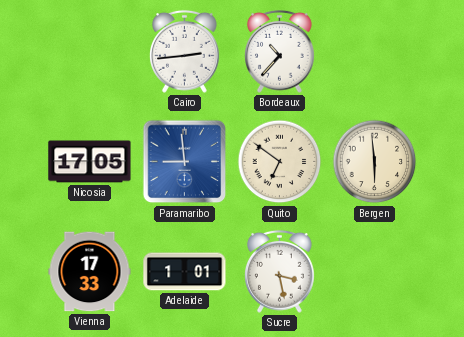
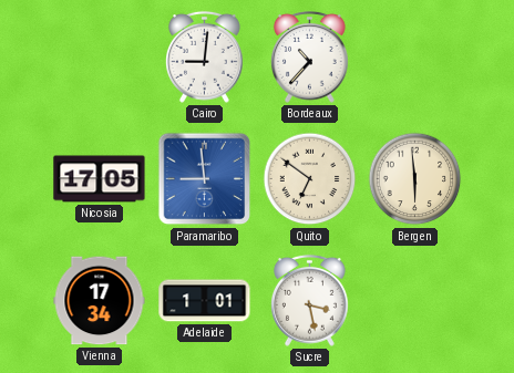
Cairo: 2:44 -> 9:01
Vienna: 17:33 -> 17:34
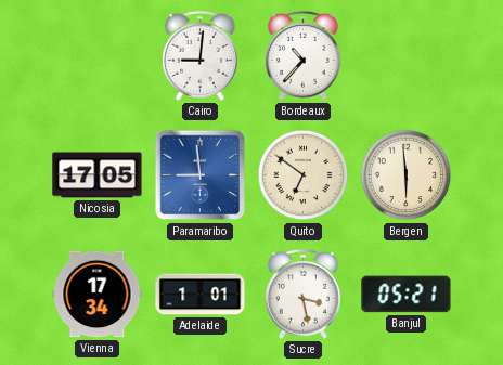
Banjul: none -> 05:21
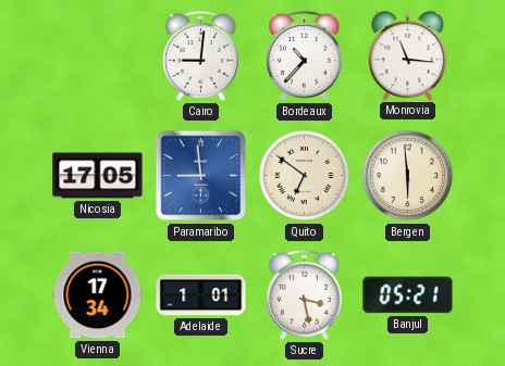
Monrovia: none -> 11:16
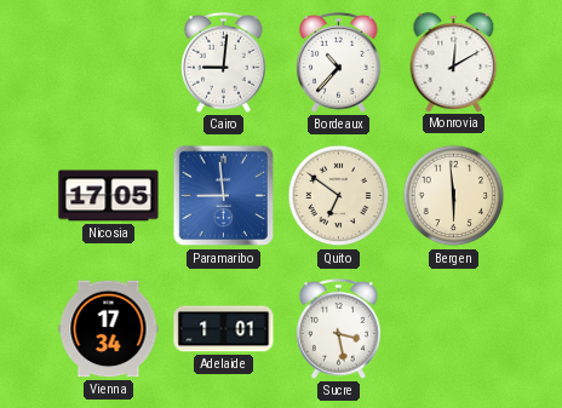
Monrovia: 11:16 -> 12:10
Banjul: 05:21 -> none
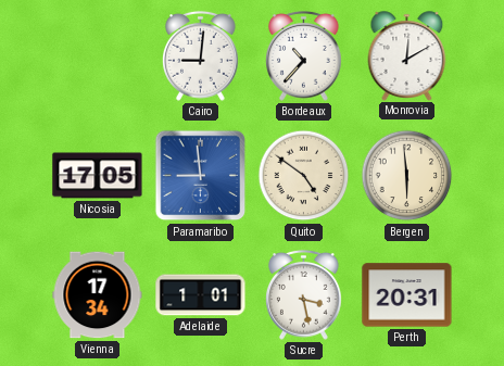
Quito: 6:51 -> 4:51
Perth: none -> 20:31
